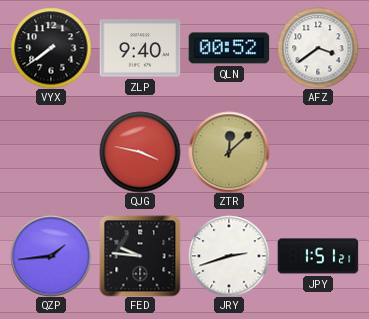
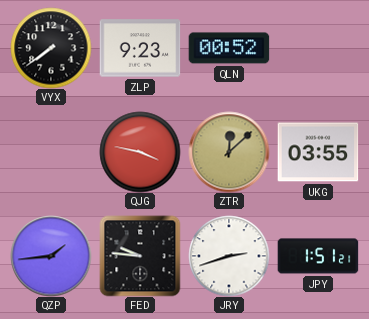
ZLP: 9:40 -> 9:23
AFZ: 3:39 -> none
UKG: none -> 03:55
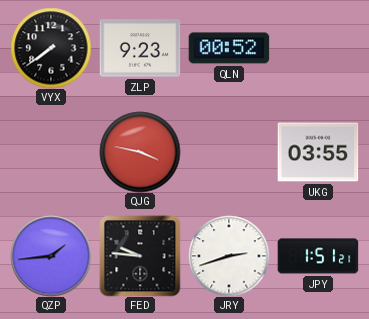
ZTR: 12:08 -> none
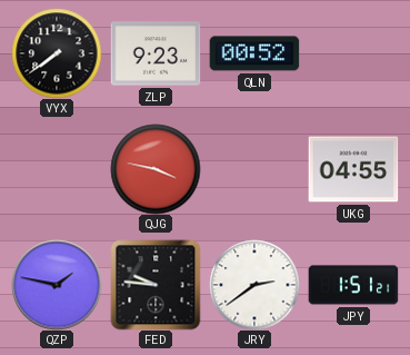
UKG: 03:55 -> 04:55
QZP: 1:44 -> 1:47
JRY: 2:42 -> 2:39
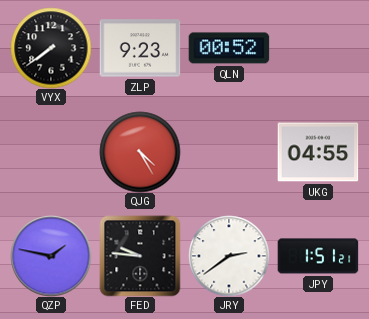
QJG: 3:47 -> 4:25
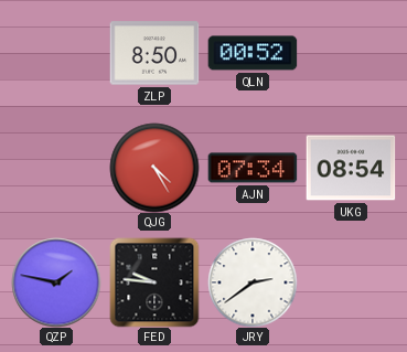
VYX: 7:39 -> none
ZLP: 9:23 -> 8:50
AJN: none -> 07:34
UKG: 04:55 -> 08:54
JPY: 1:51 -> none
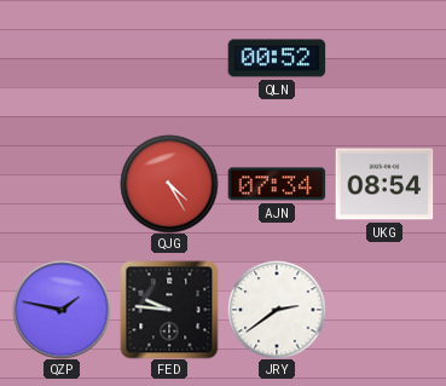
ZLP: 8:50 -> none
